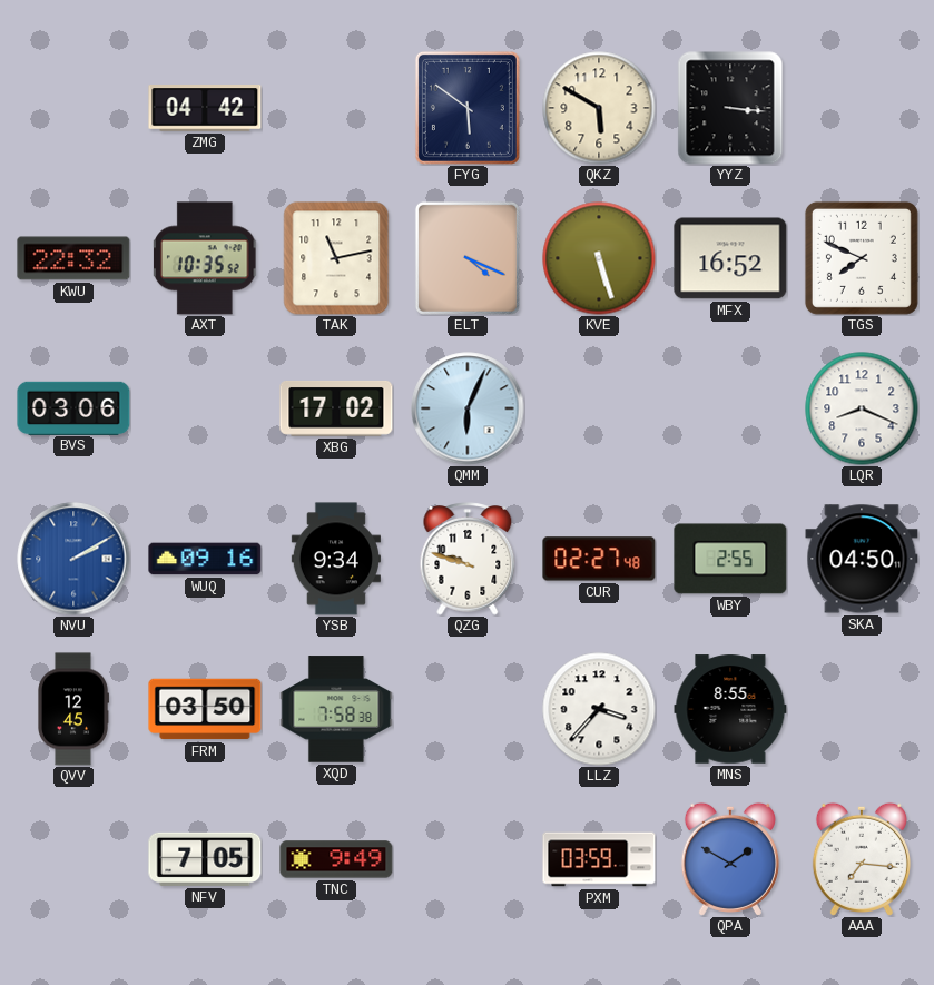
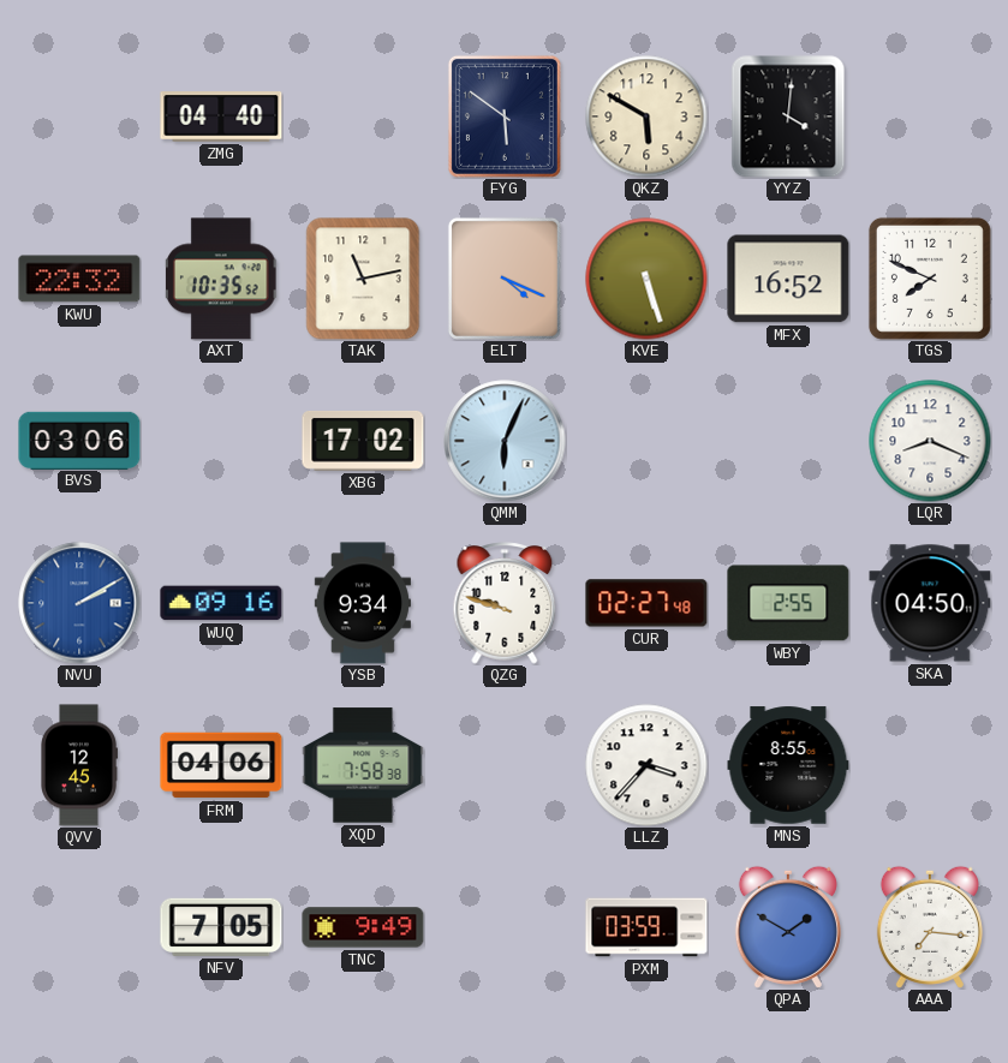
ZMG: 04:42 -> 04:40
YYZ: 3:16 -> 4:01
FRM: 03:50 -> 04:06
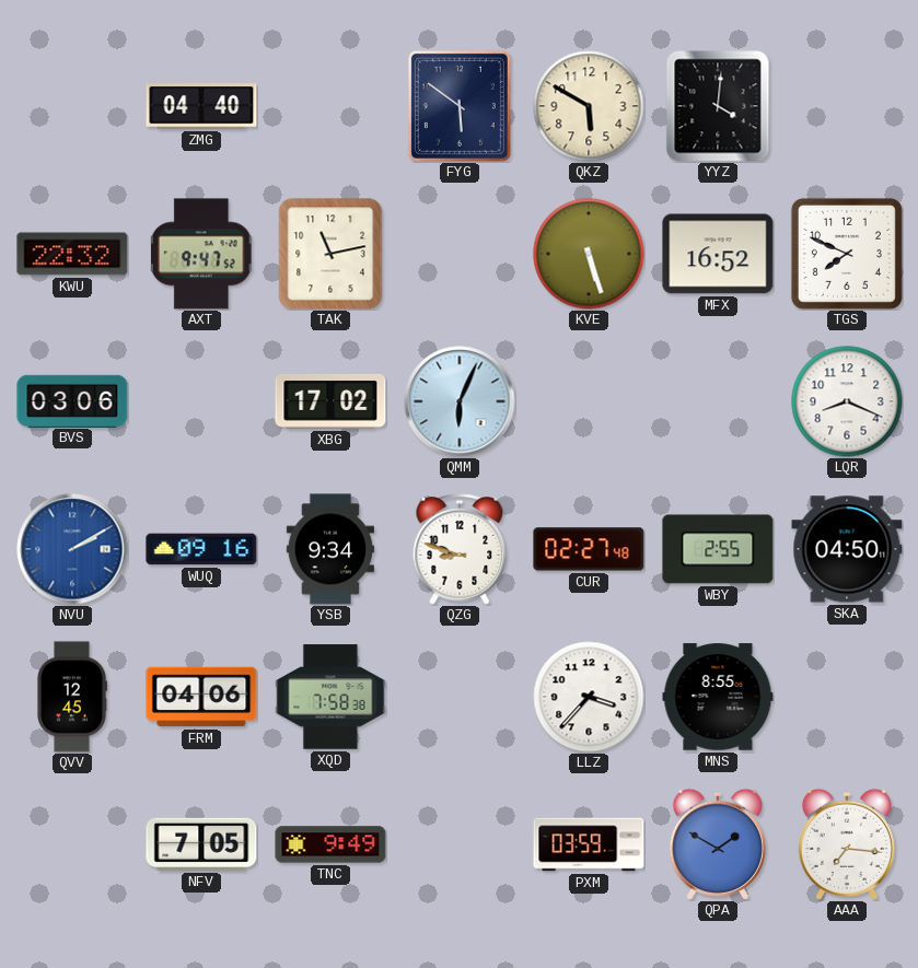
AXT: 10:35 -> 9:47
ELT: 4:19 -> none
QZG: 9:48 -> 8:48
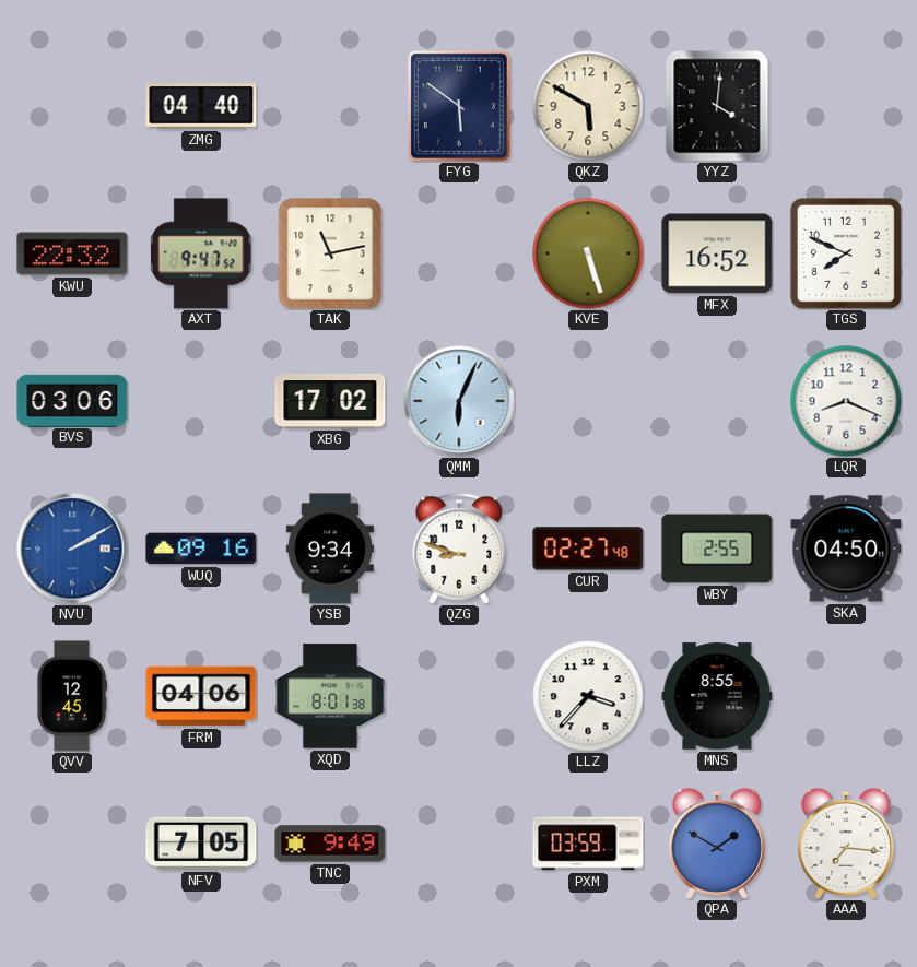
XQD: 7:58 -> 8:01
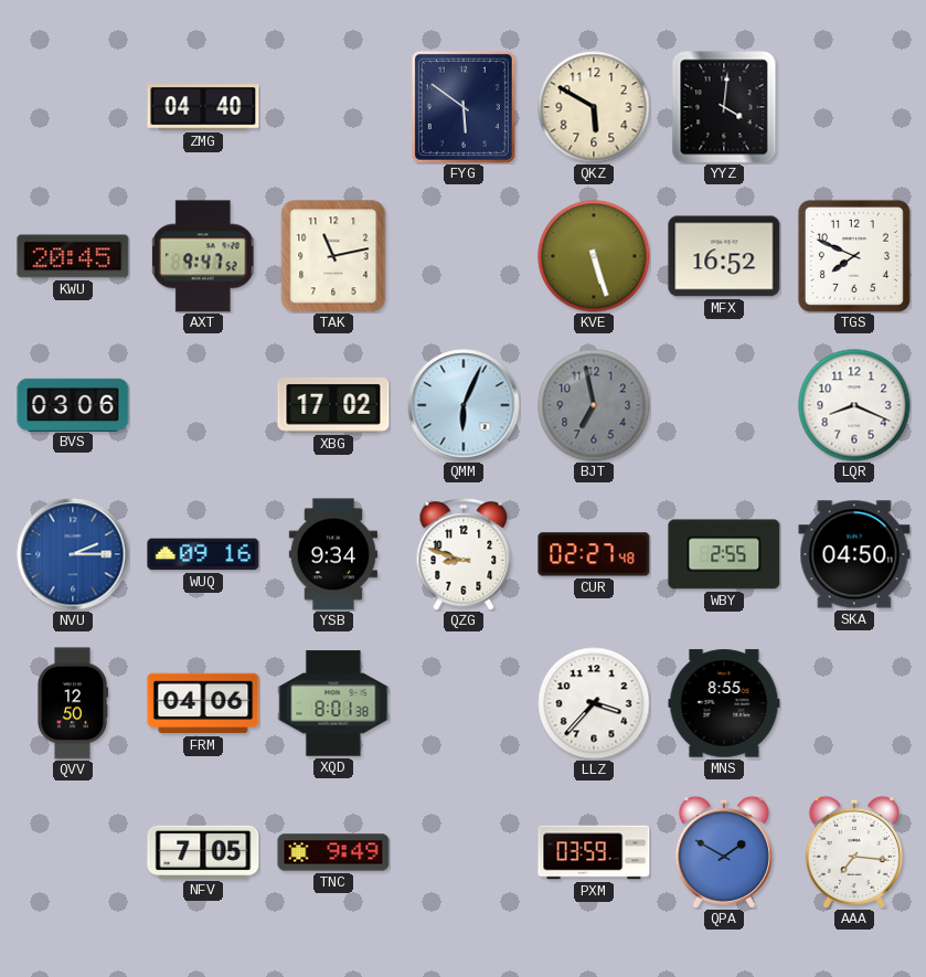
KWU: 22:32 -> 20:45
BJT: none -> 6:58
NVU: 2:10 -> 2:15
QVV: 12:45 -> 12:50
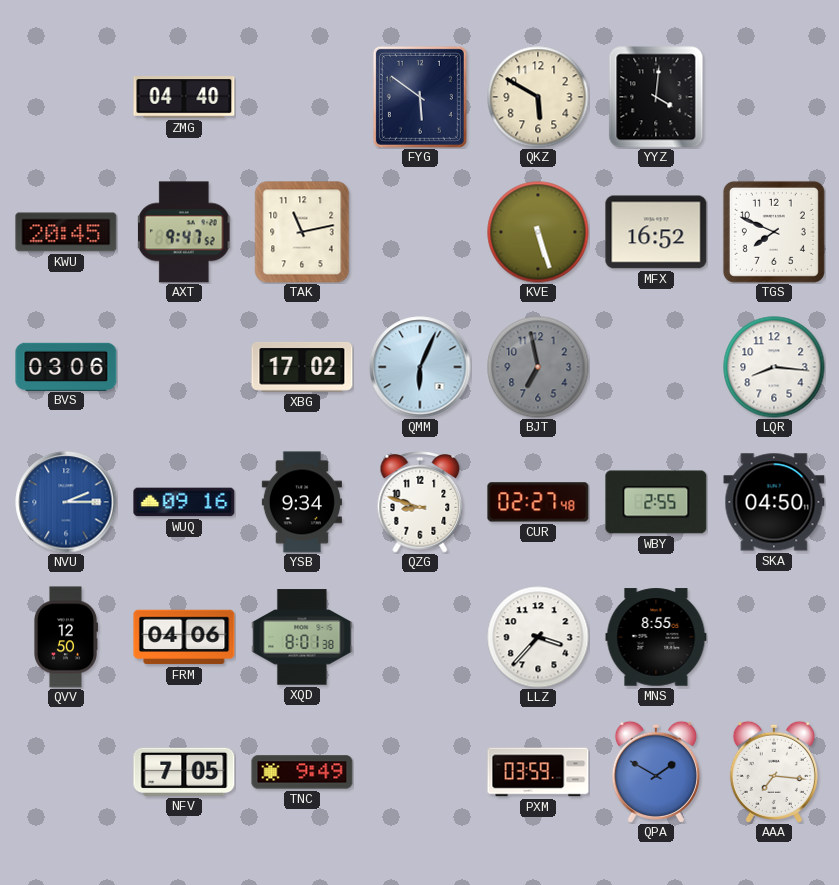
LQR: 8:19 -> 8:16
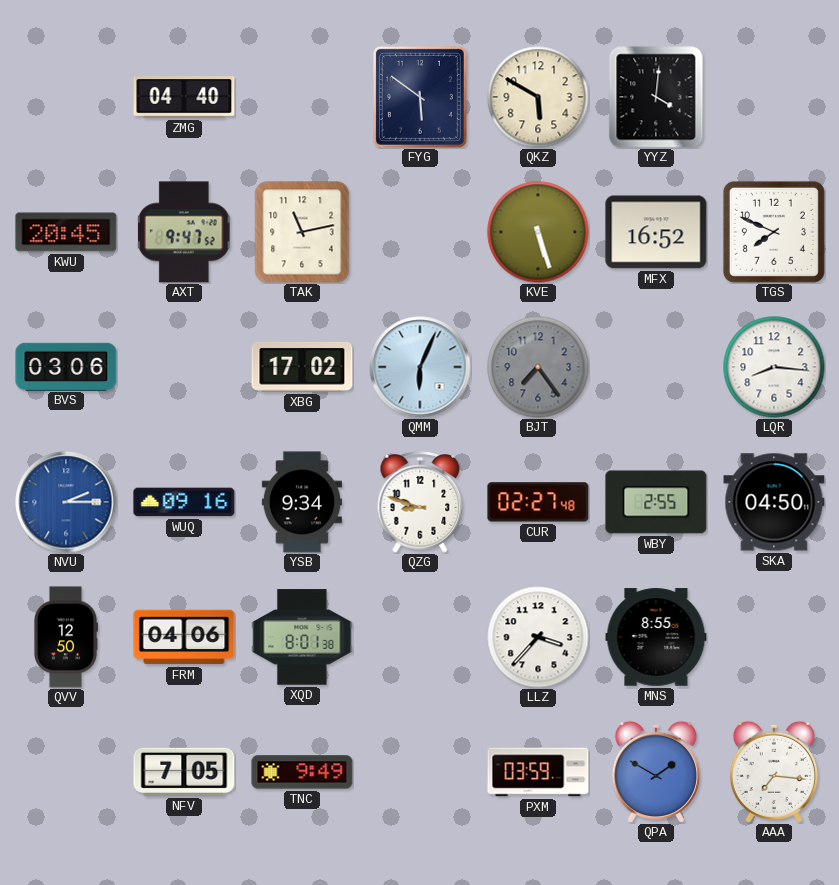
BJT: 6:58 -> 7:24
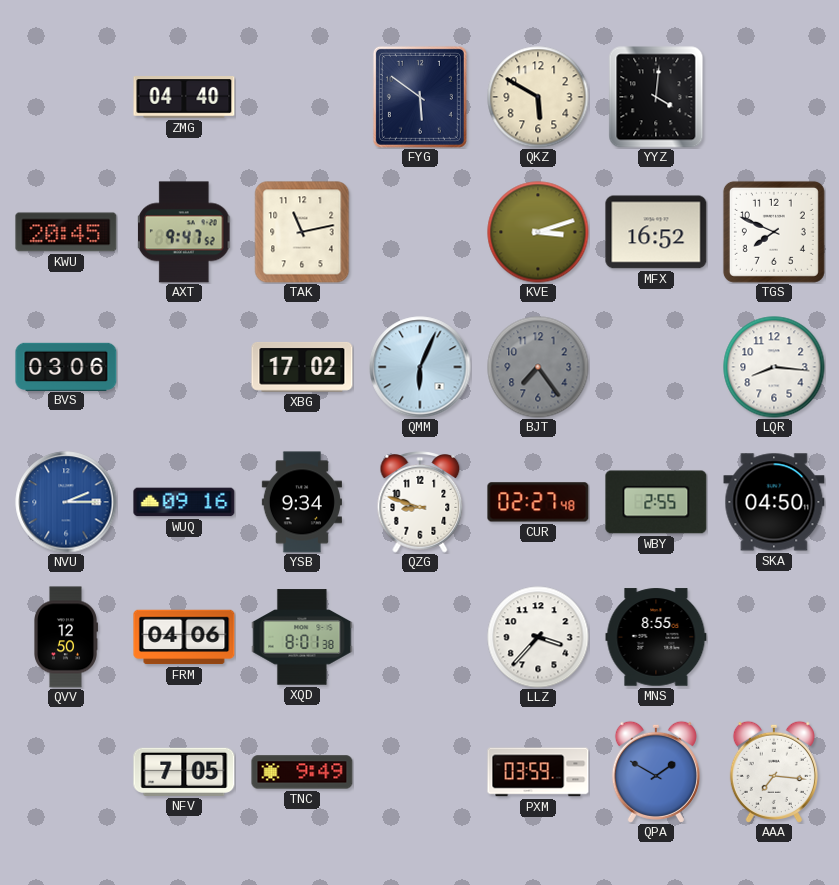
KVE: 5:27 -> 3:12
